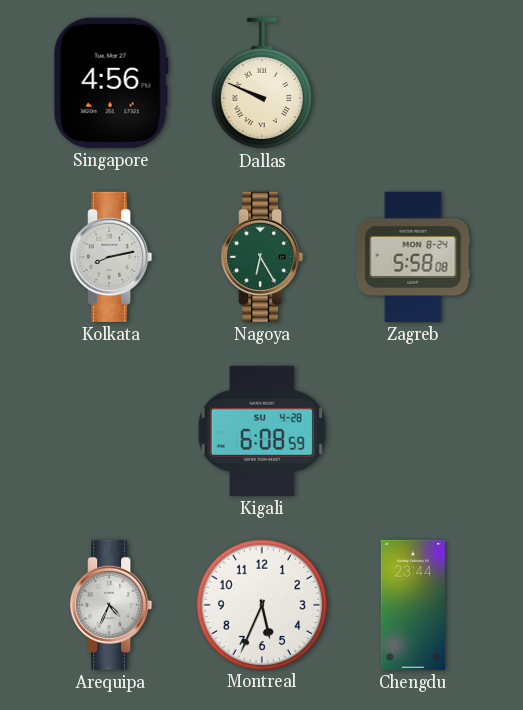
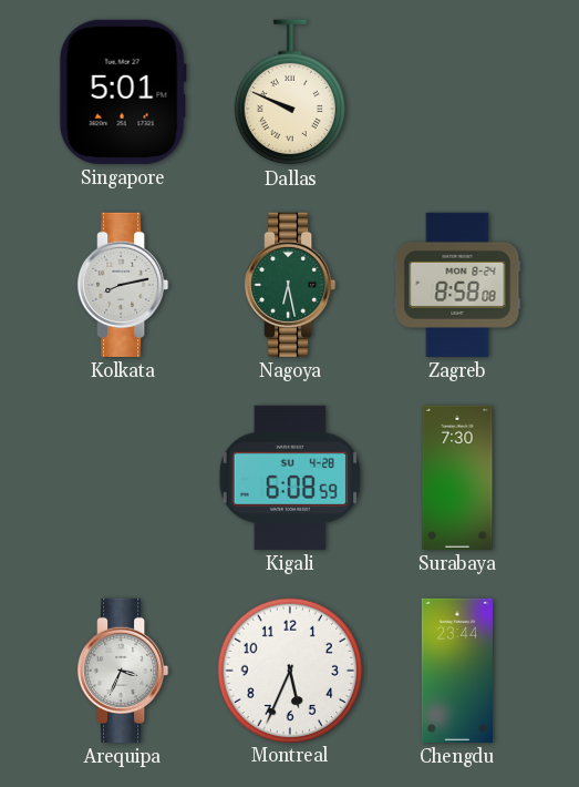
Singapore: 4:56 -> 5:01
Nagoya: 6:25 -> 6:28
Zagreb: 5:58 -> 8:58
Surabaya: none -> 7:30
Arequipa: 4:34 -> 3:34
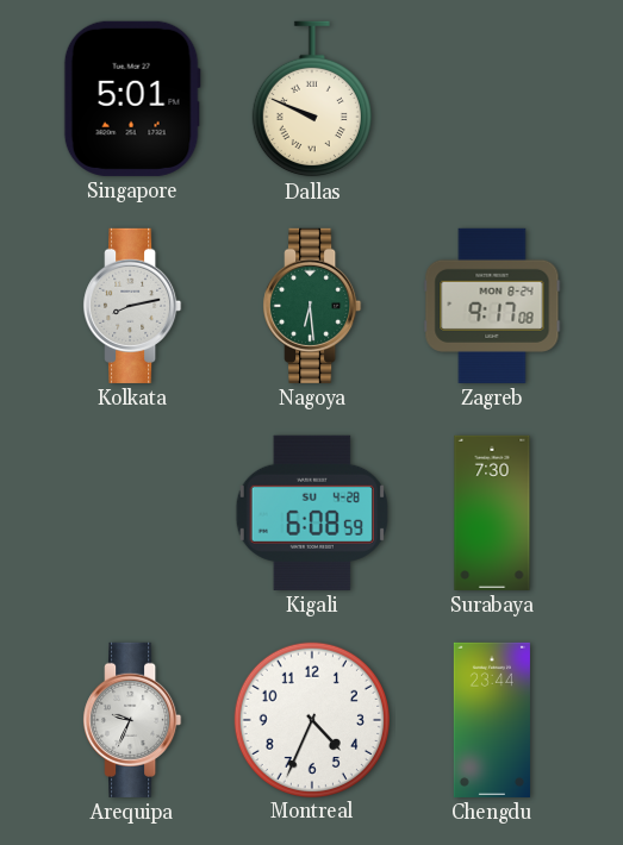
Nagoya: 6:28 -> 6:29
Zagreb: 8:58 -> 9:17
Arequipa: 3:34 -> 9:34
Montreal: 5:34 -> 4:34
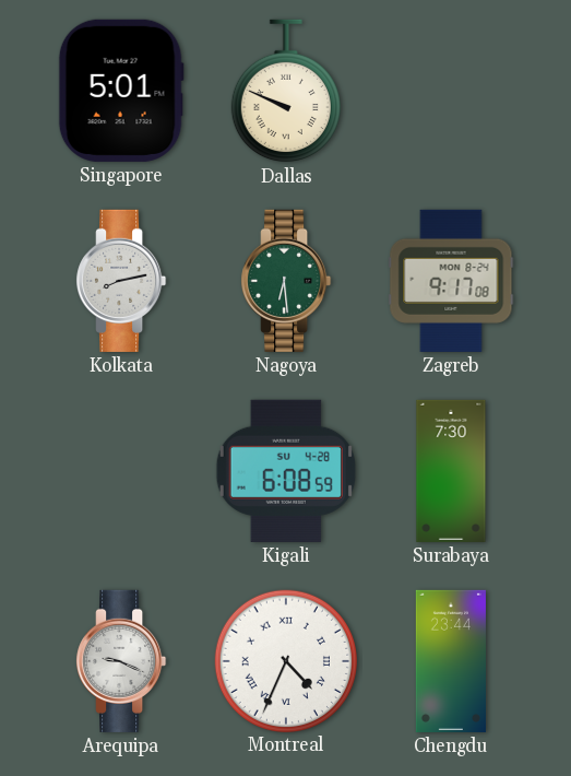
Arequipa: 9:34 -> 9:19
Montreal numerals: Arabic -> Roman
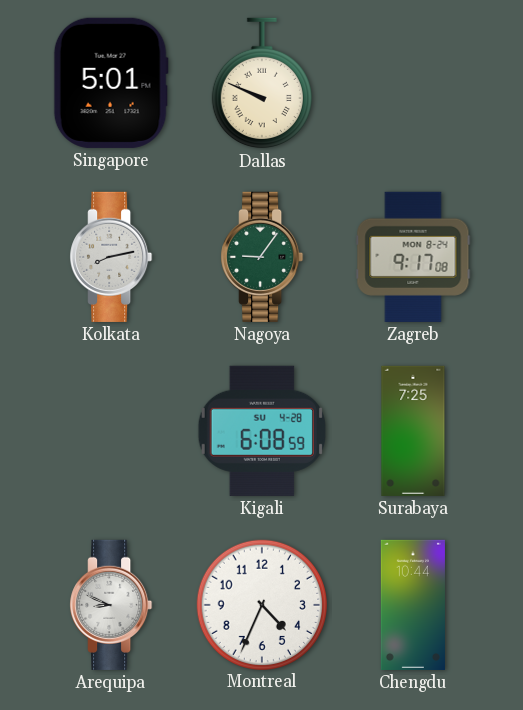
Nagoya: 6:29 -> 9:06
Surabaya: 7:30 -> 7:25
Arequipa: 9:19 -> 8:49
Montreal numerals: Roman -> Arabic
Chengdu: 23:44 -> 10:44
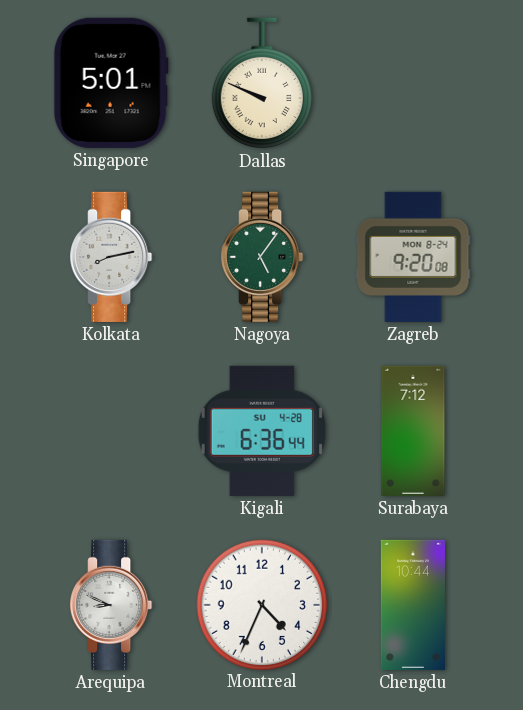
Nagoya: 9:06 -> 5:06
Zagreb: 9:17 -> 9:20
Kigali: 6:08 -> 6:36
Surabaya: 7:25 -> 7:12
